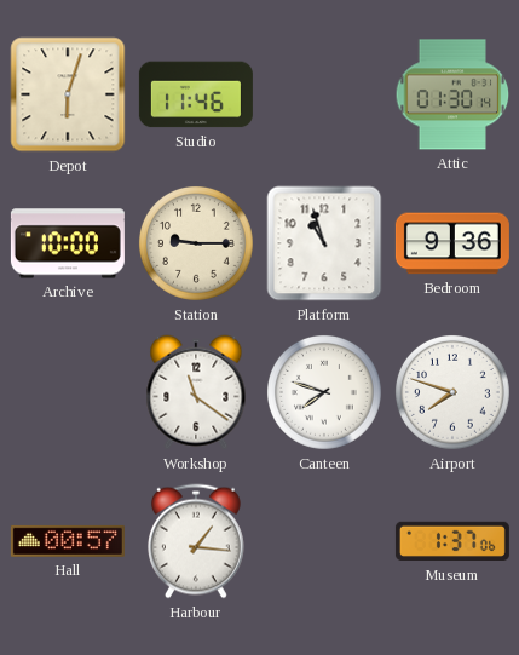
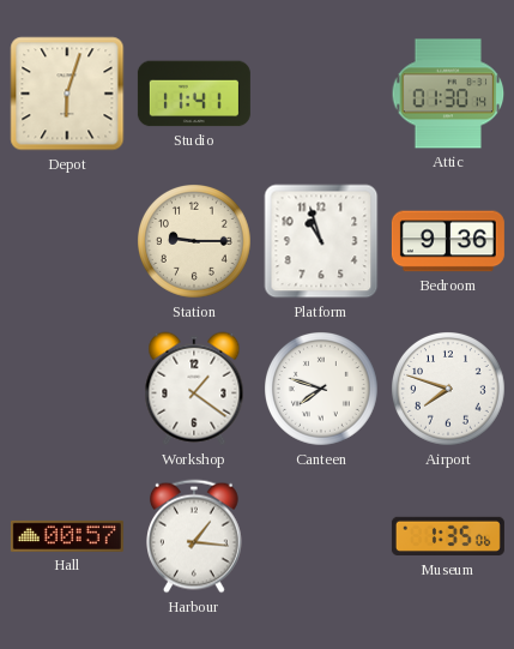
Studio: 11:46 -> 11:41
Archive: 10:00 -> none
Workshop: 11:21 -> 1:21
Museum: 1:37 -> 1:35
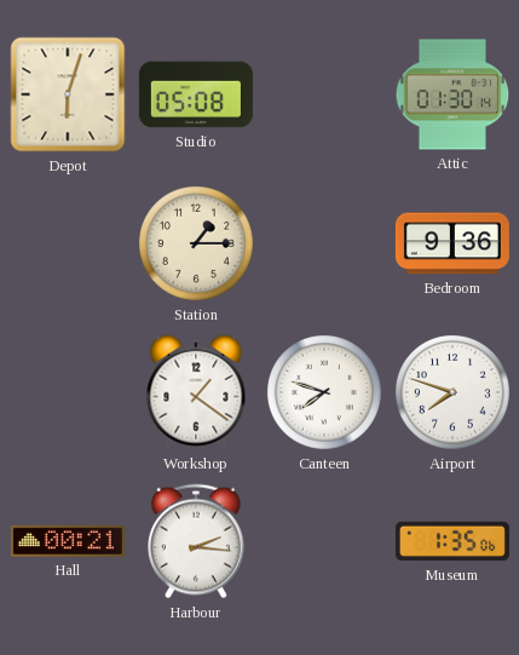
Studio: 11:41 -> 05:08
Station: 9:15 -> 1:15
Platform: 10:57 -> none
Hall: 00:57 -> 00:21
Harbour: 1:16 -> 2:16
